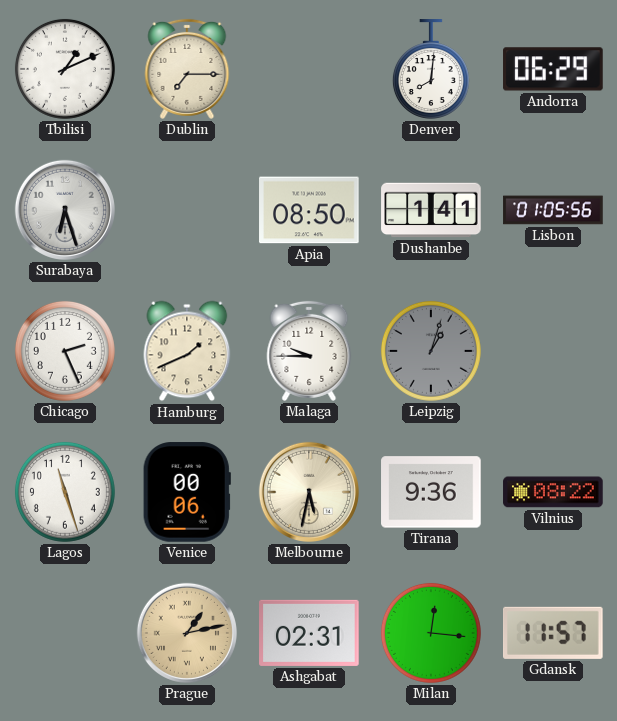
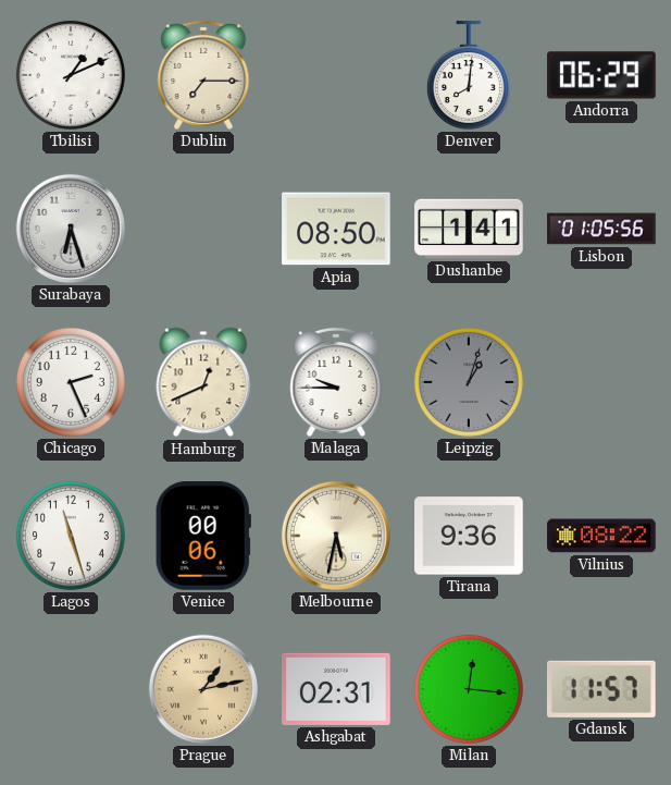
Hamburg: 1:41 -> 12:41
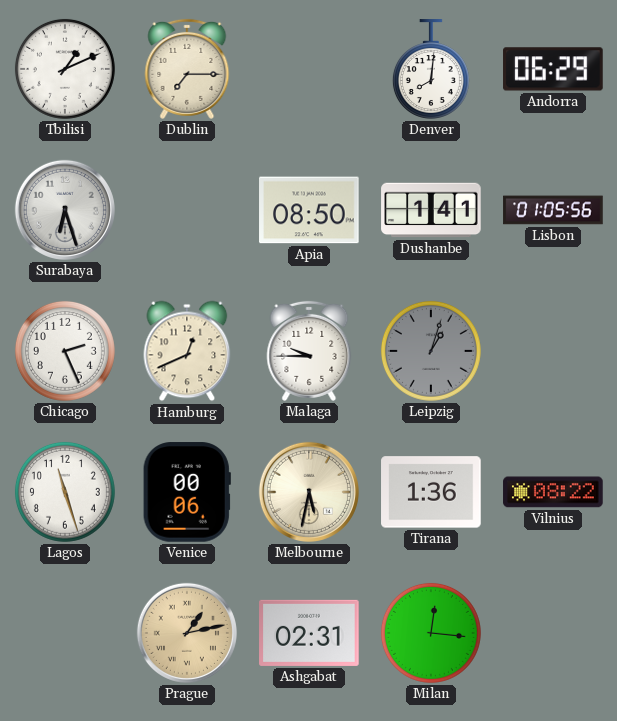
Tirana: 9:36 -> 1:36
Gdansk: 11:57 -> none
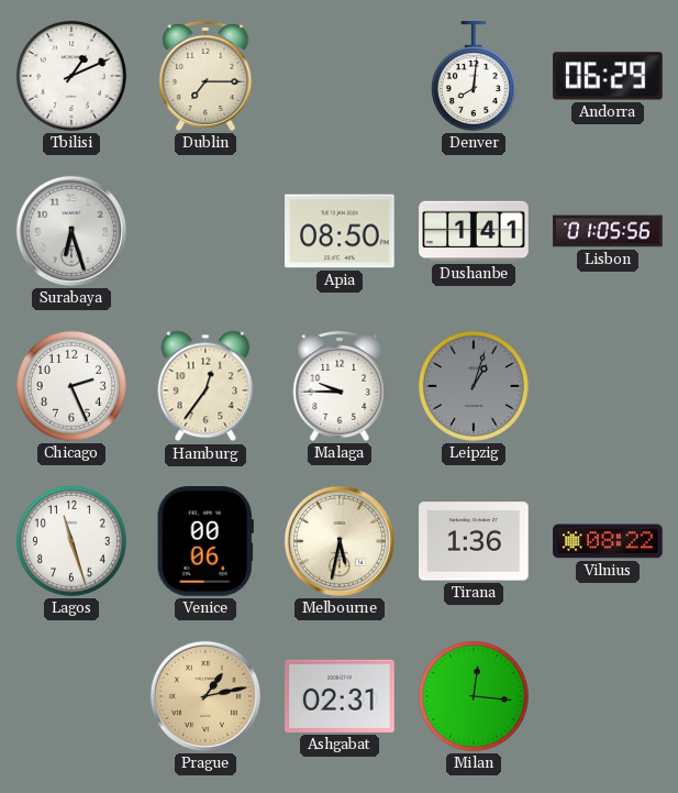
Hamburg: 12:41 -> 12:36
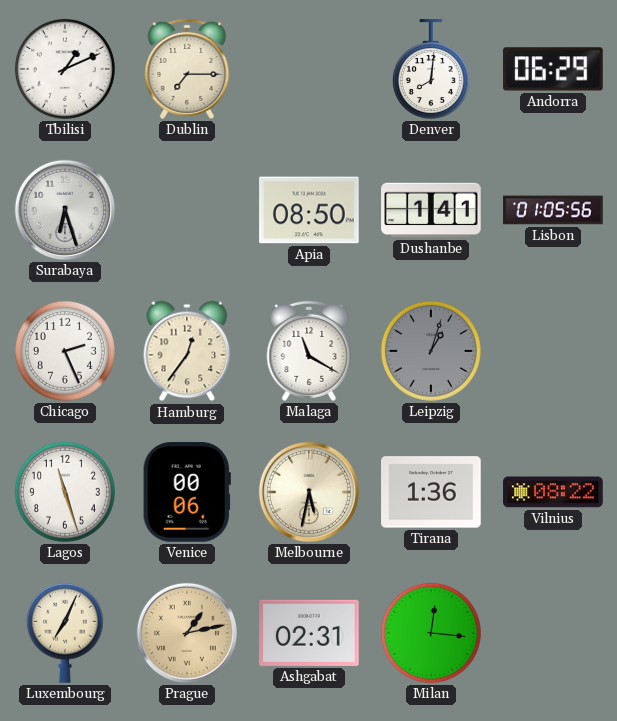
Malaga: 9:45 -> 11:20
Luxembourg: none -> 7:04
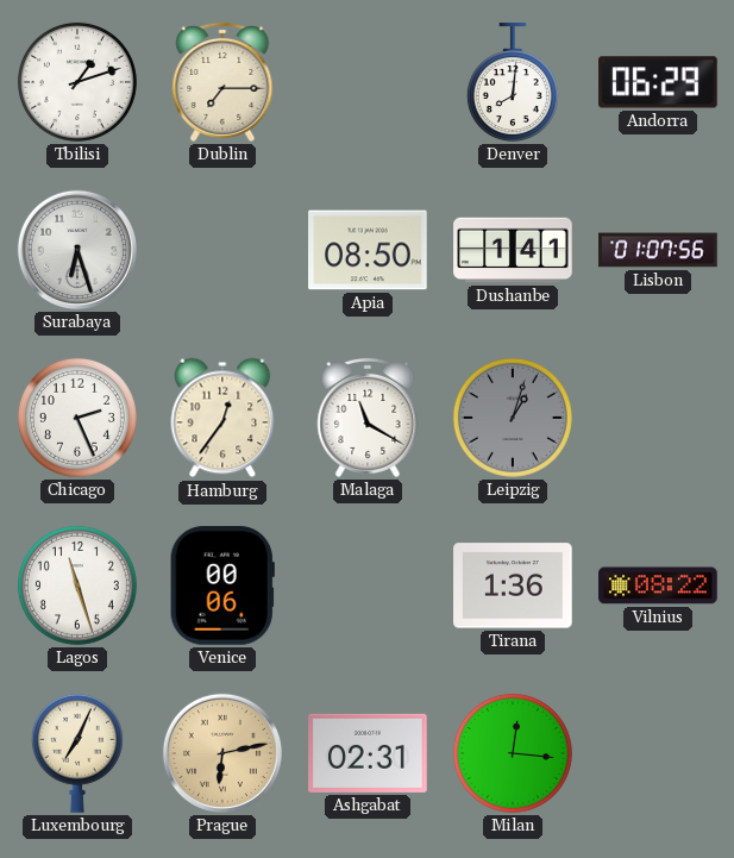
Tbilisi: 1:11 -> 1:12
Lisbon: 01:05 -> 01:07
Melbourne: 5:32 -> none
Prague: 1:13 -> 6:13
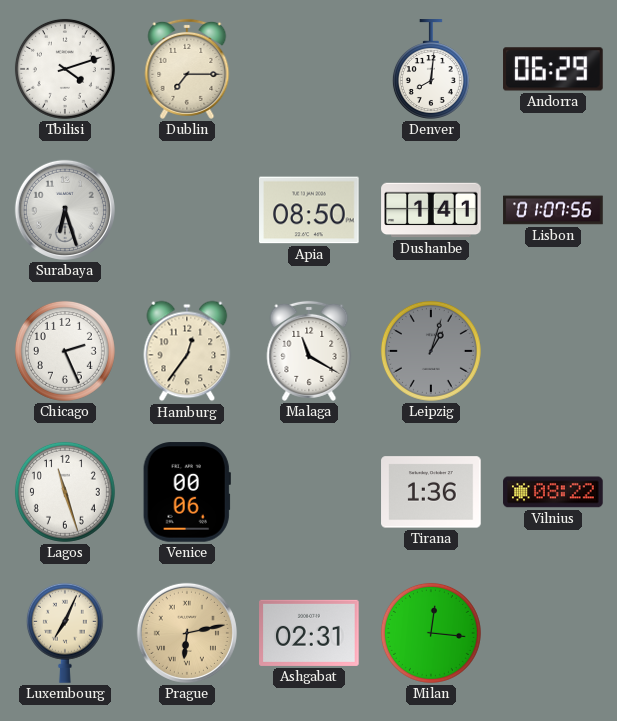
Tbilisi: 1:12 -> 4:12
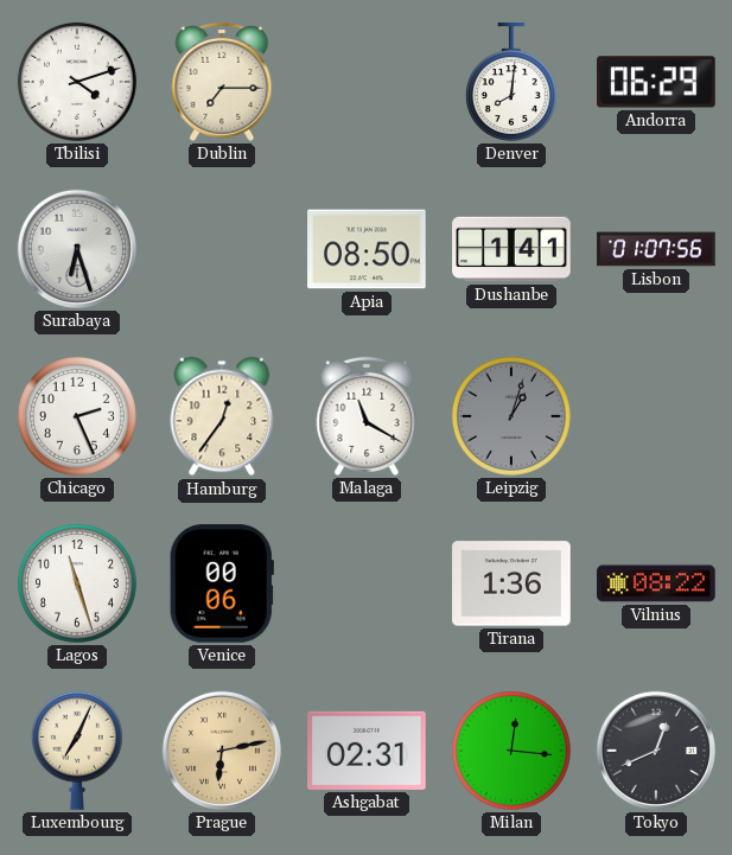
Tokyo: none -> 12:41
